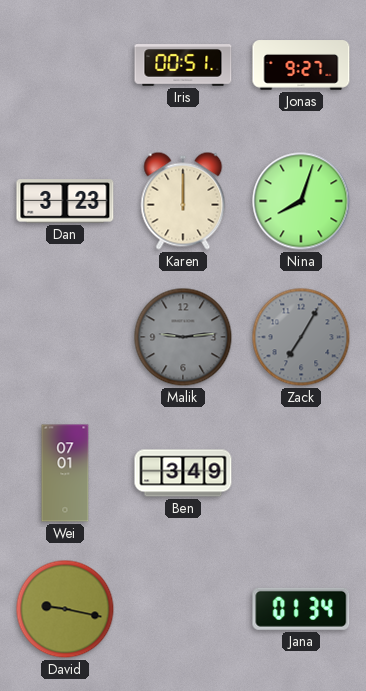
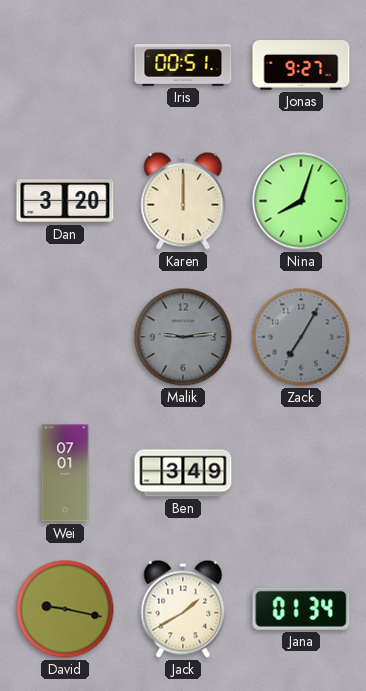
Dan: 3:23 -> 3:20
Jack: none -> 1:40
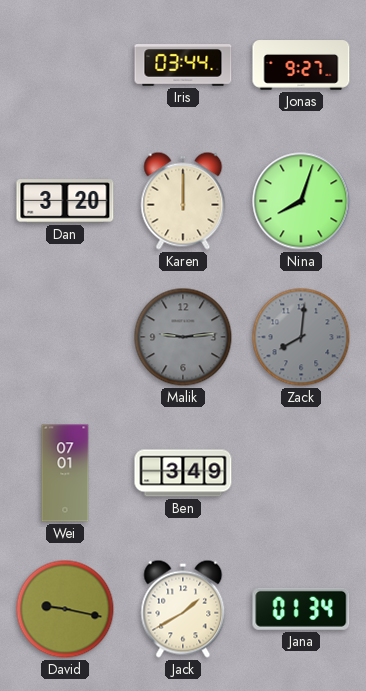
Iris: 00:51 -> 03:44
Zack: 7:05 -> 8:01
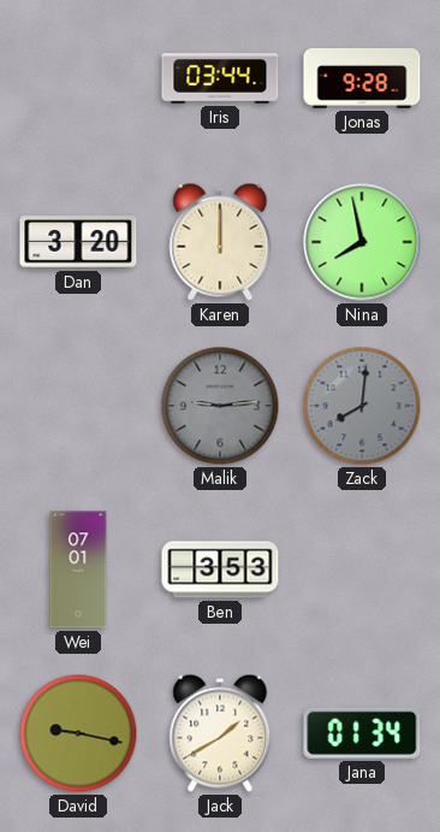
Jonas: 9:27 -> 9:28
Nina: 8:03 -> 7:58
Ben: 3:49 -> 3:53
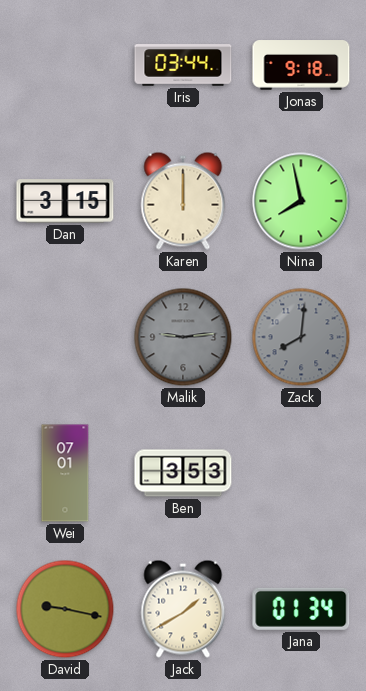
Jonas: 9:28 -> 9:18
Dan: 3:20 -> 3:15
